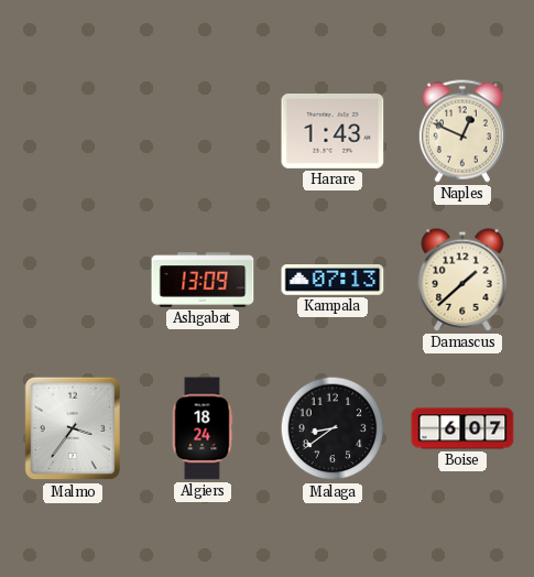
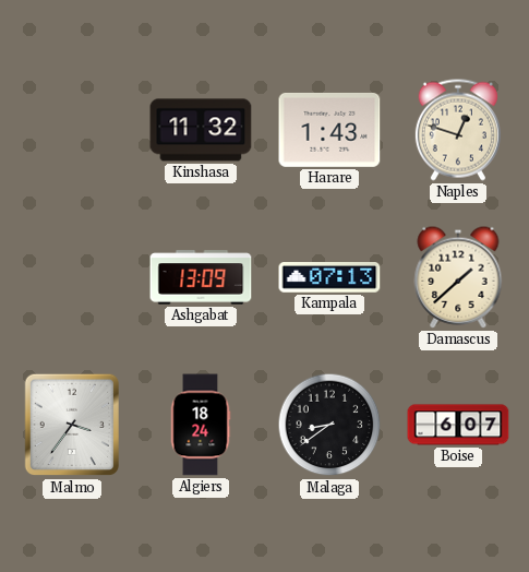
Kinshasa: none -> 11:32
Naples: 12:49 -> 12:48
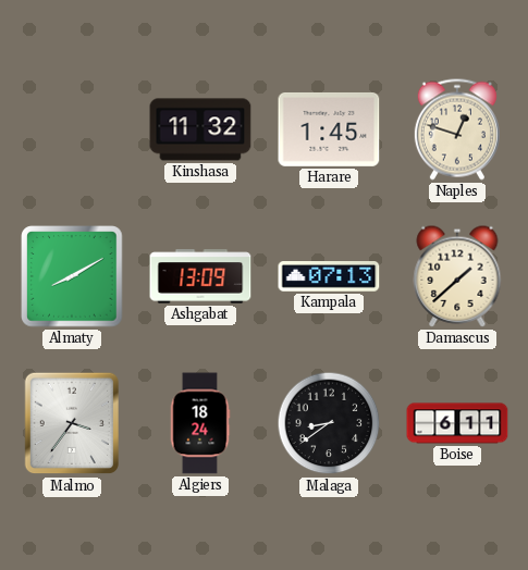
Harare: 1:43 -> 1:45
Almaty: none -> 8:10
Boise: 6:07 -> 6:11
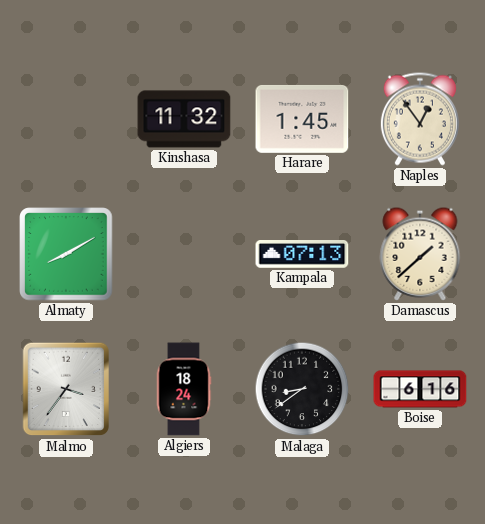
Naples: 12:48 -> 12:54
Ashgabat: 13:09 -> none
Boise: 6:11 -> 6:16
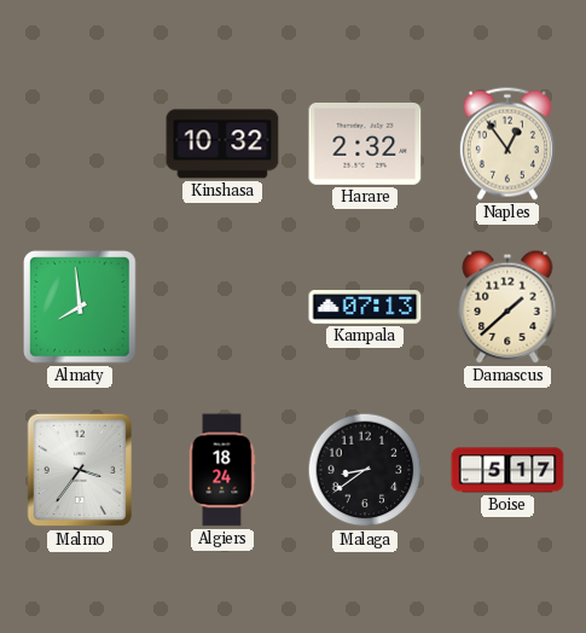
Kinshasa: 11:32 -> 10:32
Harare: 1:45 -> 2:32
Almaty: 8:10 -> 7:59
Boise: 6:16 -> 5:17
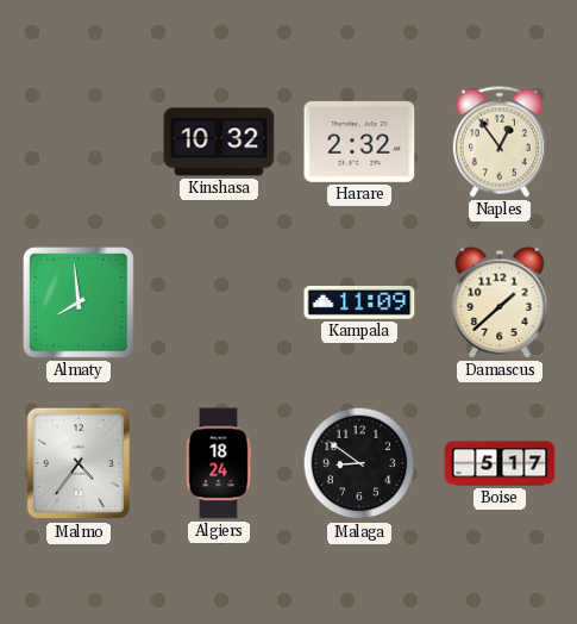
Kampala: 07:13 -> 11:09
Malmo: 3:36 -> 4:36
Malaga: 8:39 -> 8:51
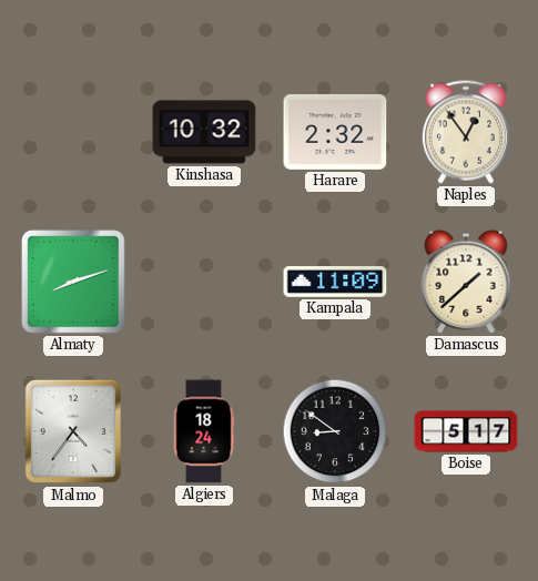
Almaty: 7:59 -> 8:12
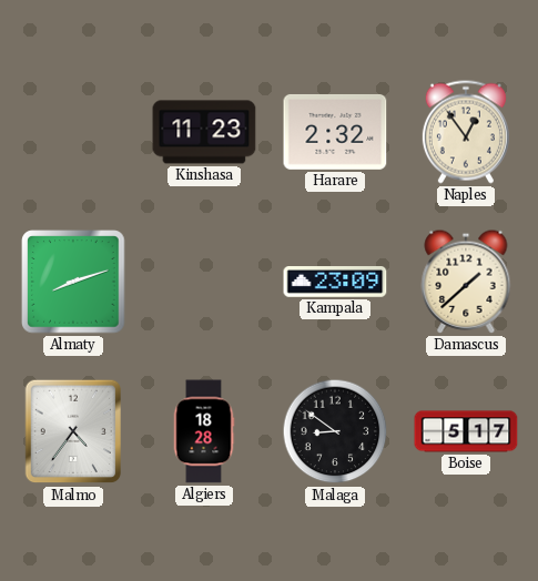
Kinshasa: 10:32 -> 11:23
Kampala: 11:09 -> 23:09
Algiers: 18:24 -> 18:28
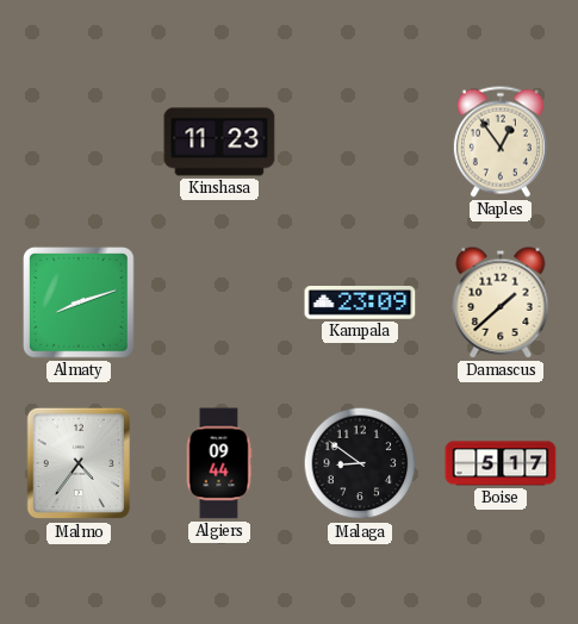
Harare: 2:32 -> none
Algiers: 18:28 -> 09:44
